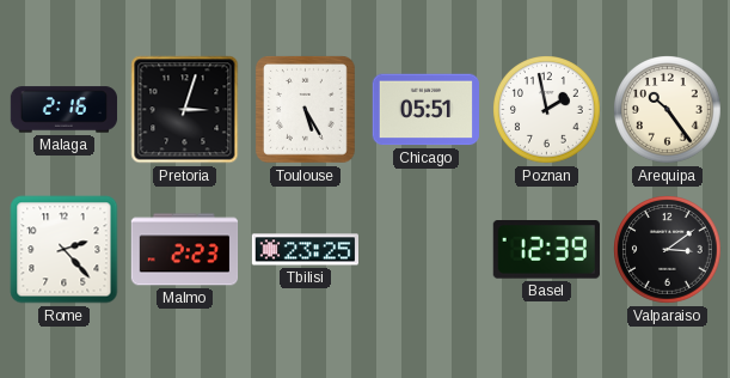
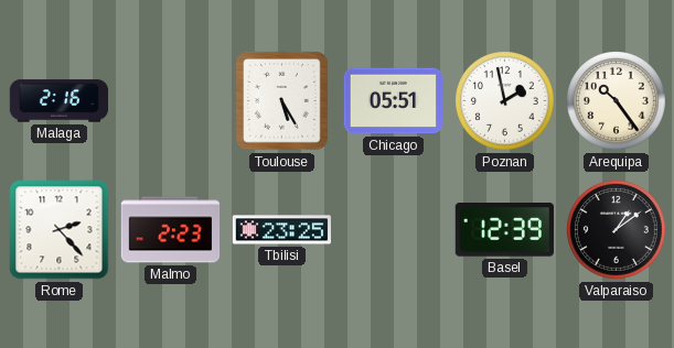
Pretoria: 3:03 -> none
Valparaiso: 3:09 -> 1:09
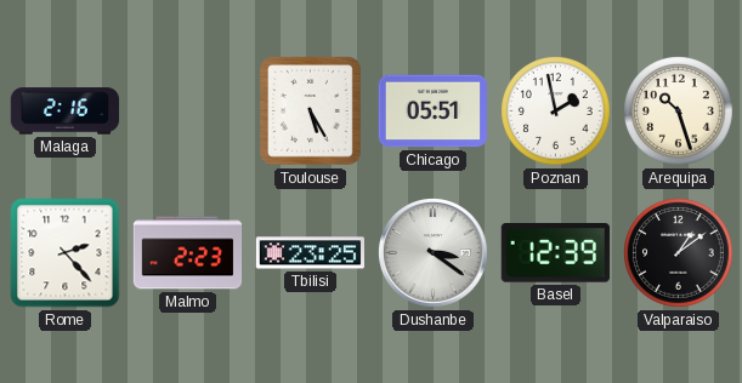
Arequipa: 10:24 -> 10:27
Dushanbe: none -> 3:21
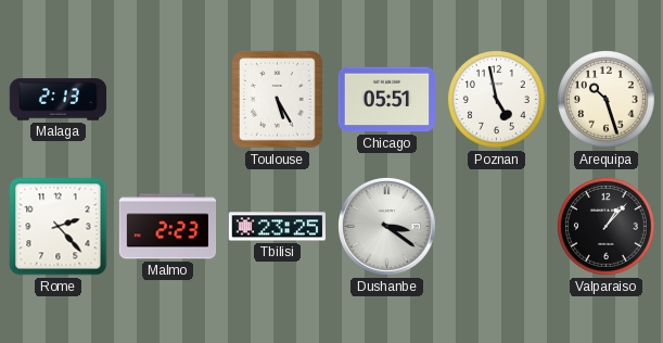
Malaga: 2:16 -> 2:13
Poznan: 1:58 -> 4:58
Basel: 12:39 -> none
Valparaiso: 1:09 -> 1:07
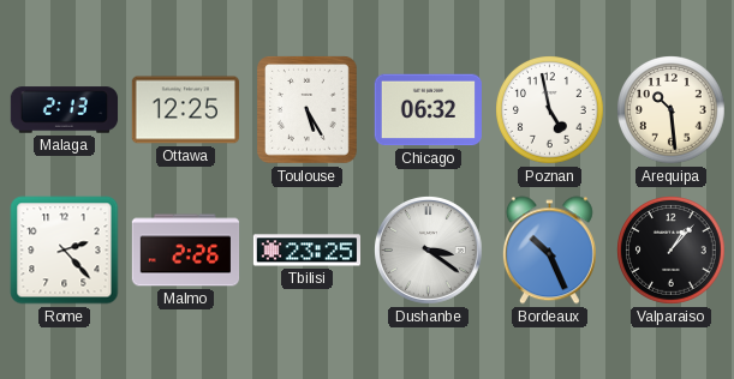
Ottawa: none -> 12:25
Chicago: 05:51 -> 06:32
Arequipa: 10:27 -> 10:29
Malmo: 2:23 -> 2:26
Bordeaux: none -> 10:26
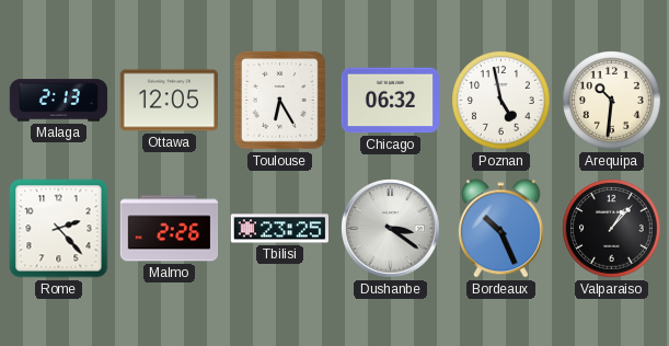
Ottawa: 12:25 -> 12:05
Toulouse: 5:25 -> 6:25
Arequipa: 10:29 -> 10:31
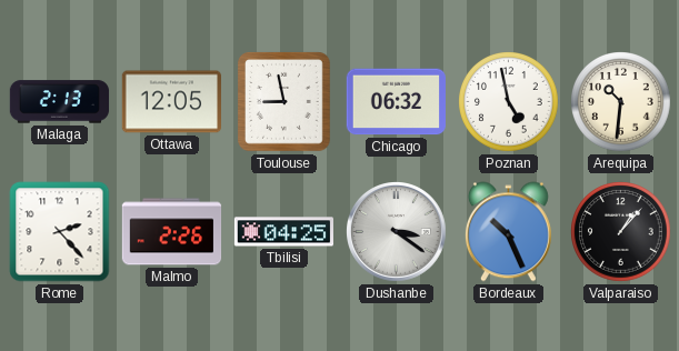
Toulouse: 6:25 -> 8:58
Tbilisi: 23:25 -> 04:25
